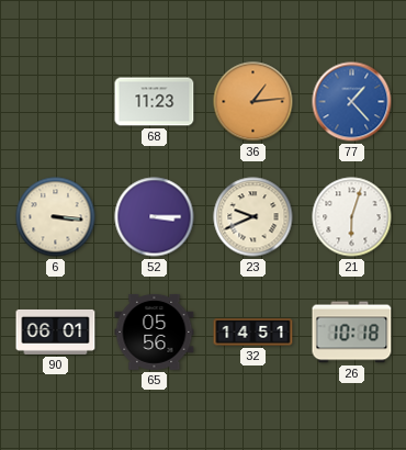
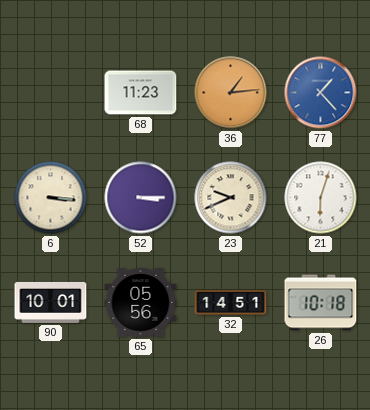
90: 06:01 -> 10:01
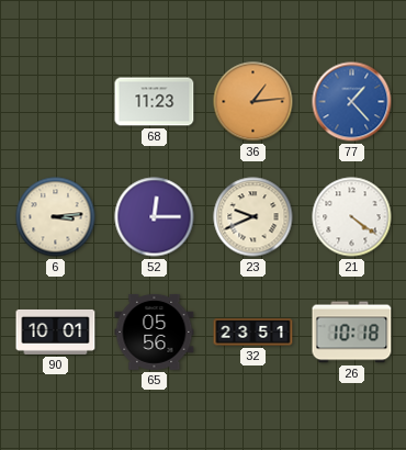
6: 3:16 -> 3:14
52: 3:15 -> 12:15
21: 6:03 -> 4:21
32: 14:51 -> 23:51
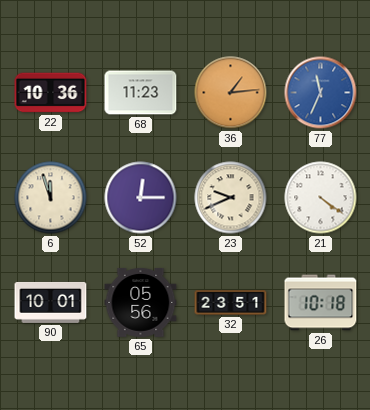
22: none -> 10:36
77: 1:23 -> 11:34
6: 3:14 -> 11:57
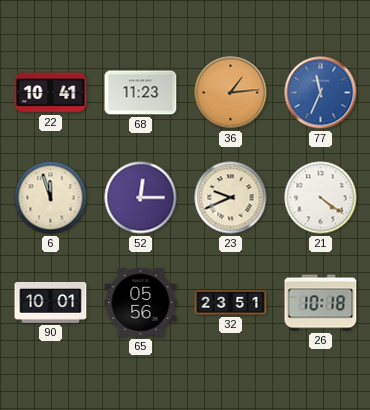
22: 10:36 -> 10:41
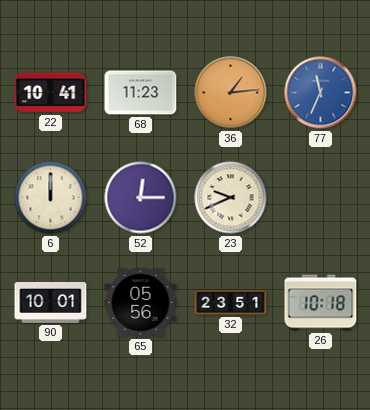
6: 11:57 -> 12:00
21: 4:21 -> none
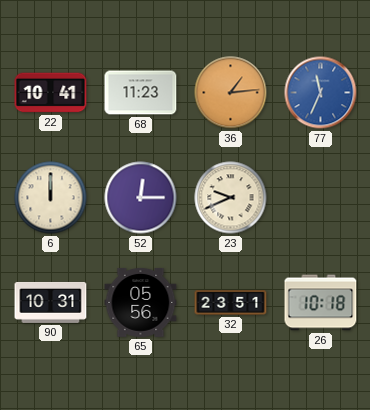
90: 10:01 -> 10:31
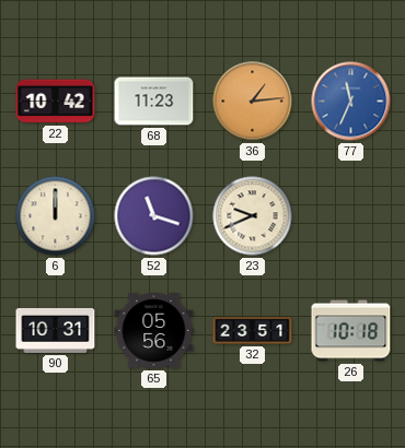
22: 10:41 -> 10:42
52: 12:15 -> 11:18
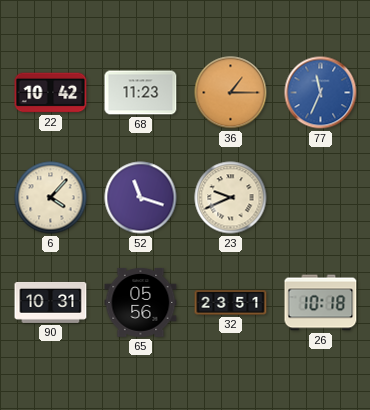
36: 1:14 -> 1:15
6: 12:00 -> 4:07
